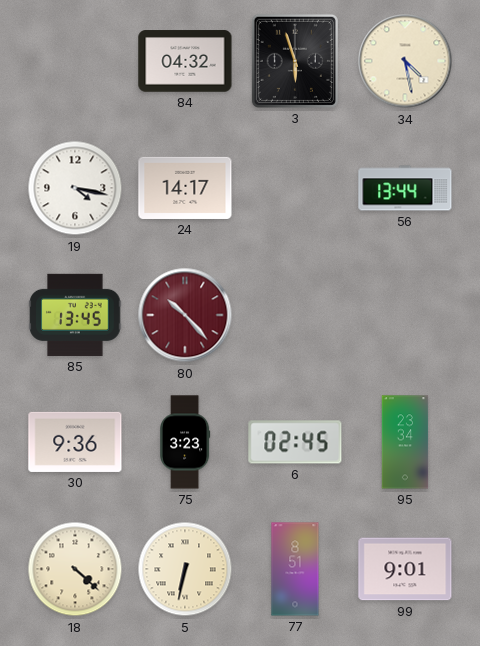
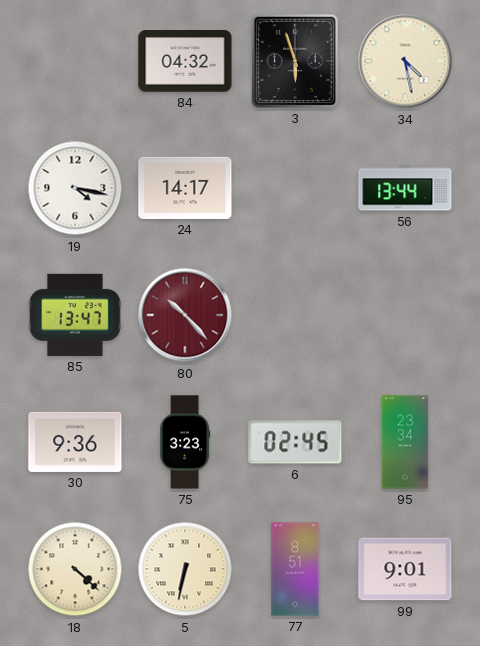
85: 13:45 -> 13:47
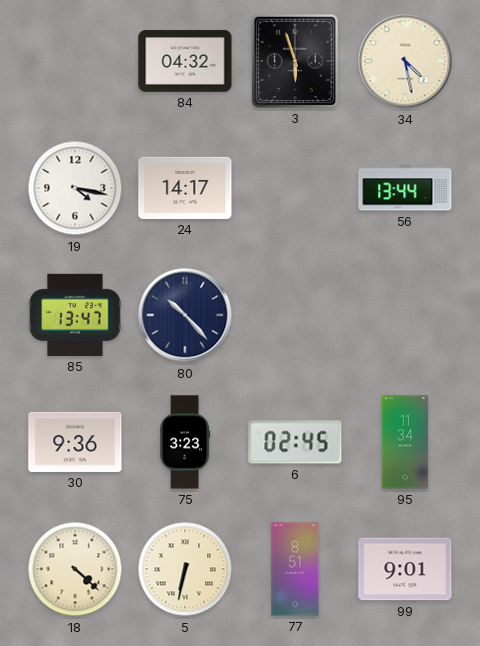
80 dial: burgundy -> navy
95: 23:34 -> 11:34
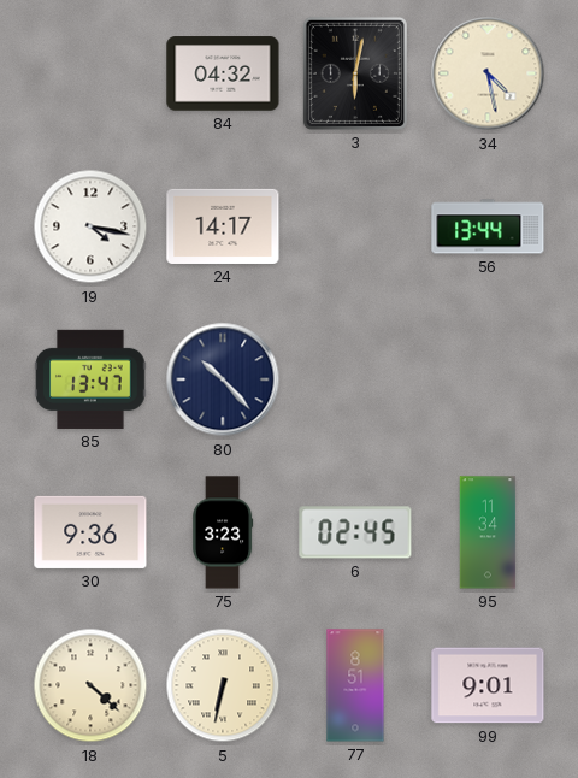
3: 5:57 -> 6:02
